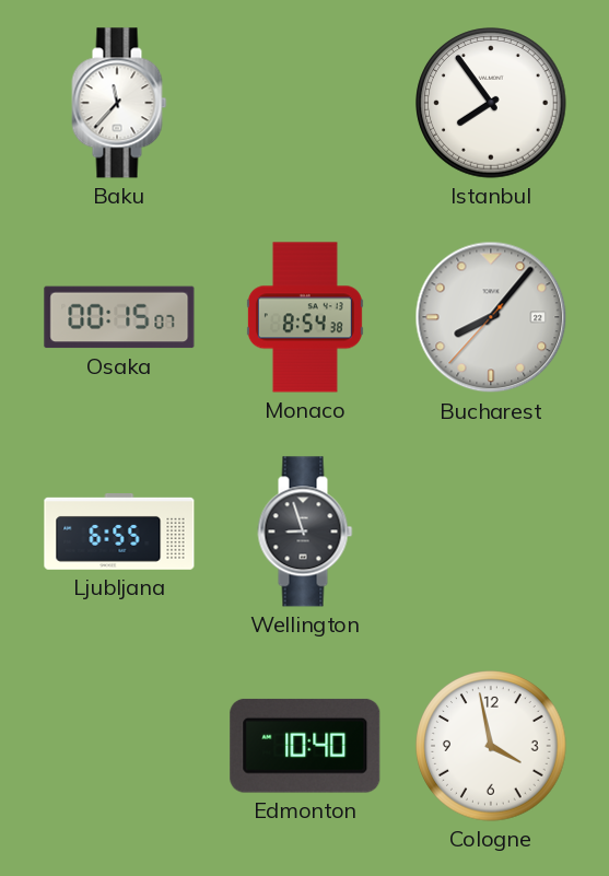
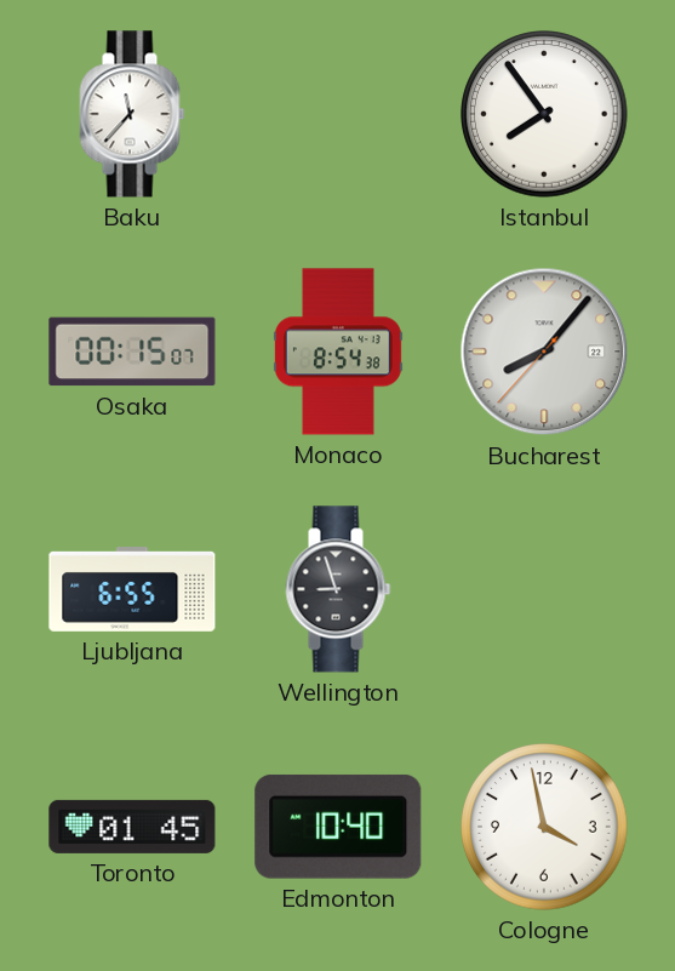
Toronto: none -> 01:45
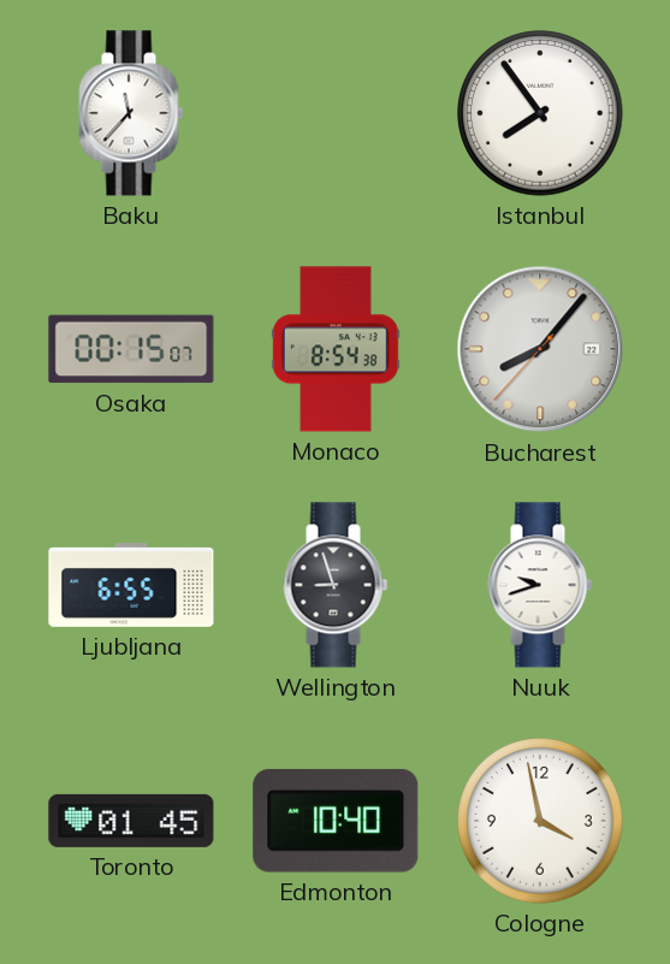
Nuuk: none -> 9:42
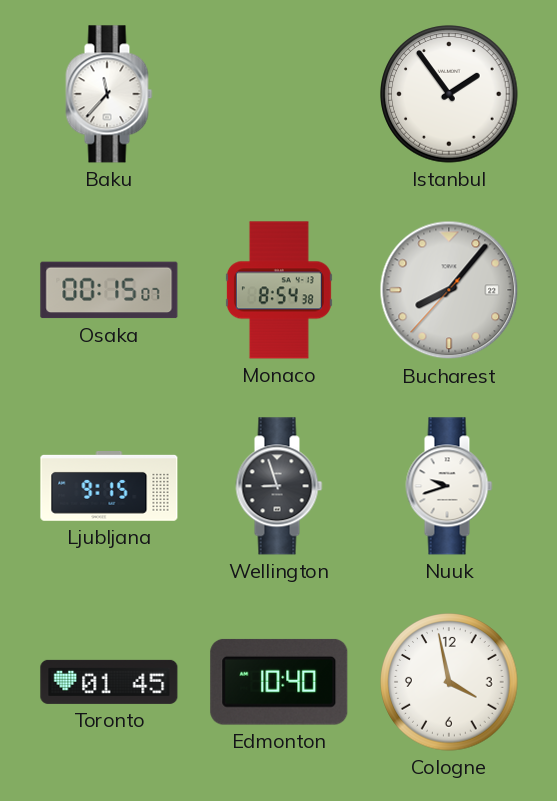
Istanbul: 7:54 -> 1:54
Ljubljana: 6:55 -> 9:15
